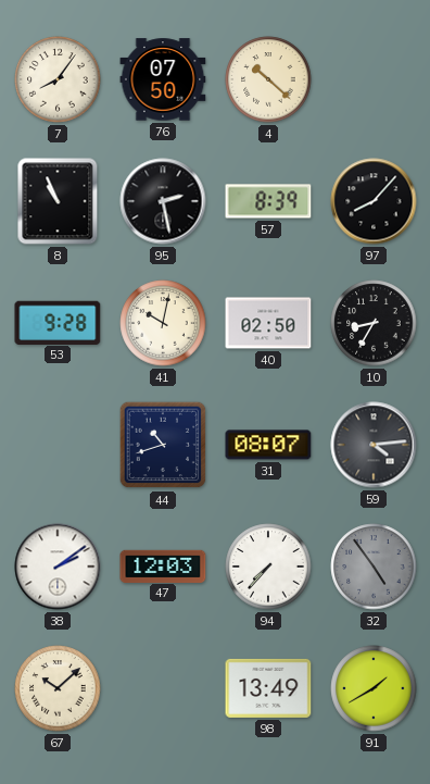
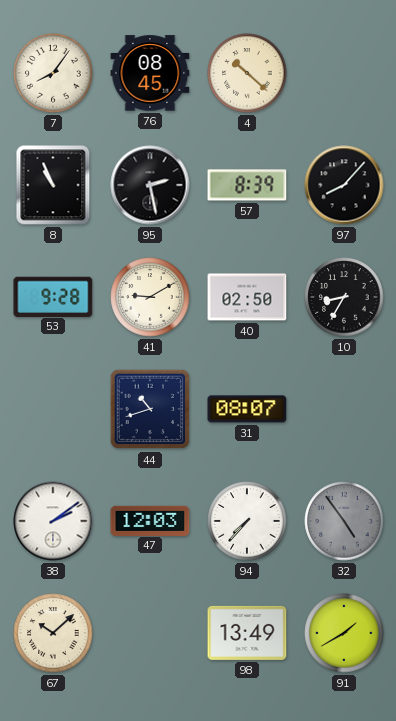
76: 07:50 -> 08:45
41: 10:02 -> 9:10
59: 4:14 -> none
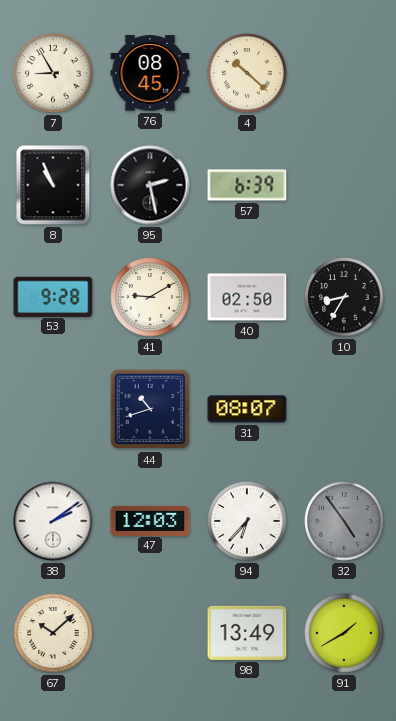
7: 8:06 -> 8:55
57: 8:39 -> 6:39
97: 8:07 -> none
94: 7:37 -> 6:37
